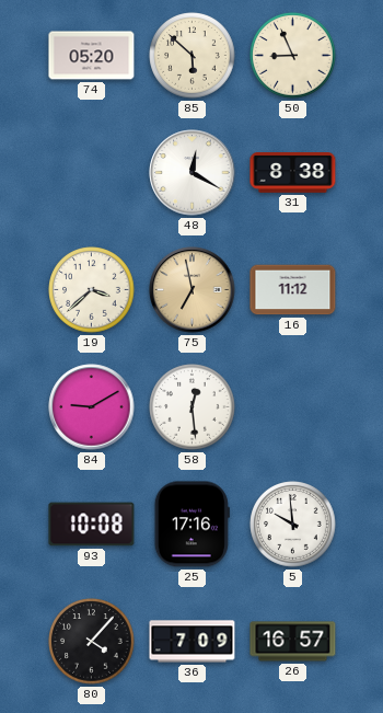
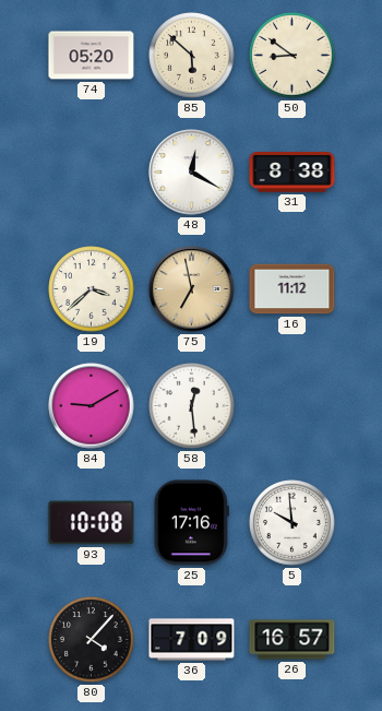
50: 8:56 -> 8:51
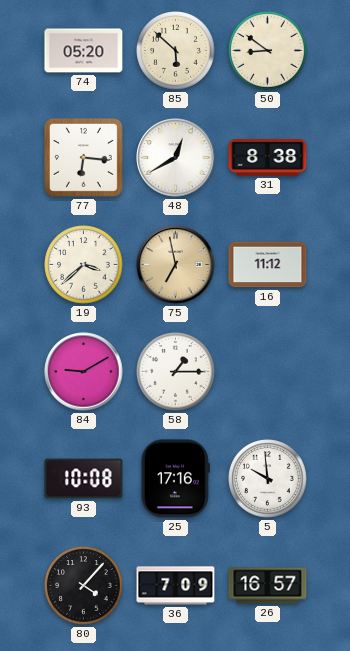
77: none -> 6:16
48: 12:20 -> 12:40
58: 12:29 -> 1:15
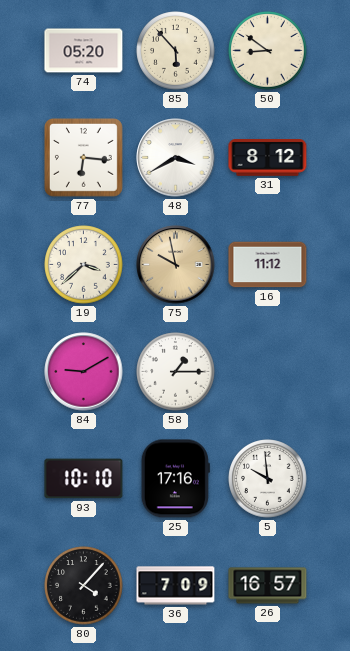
85: 5:52 -> 5:53
48: 12:40 -> 3:40
31: 8:38 -> 8:12
75: 6:58 -> 9:58
93: 10:08 -> 10:10
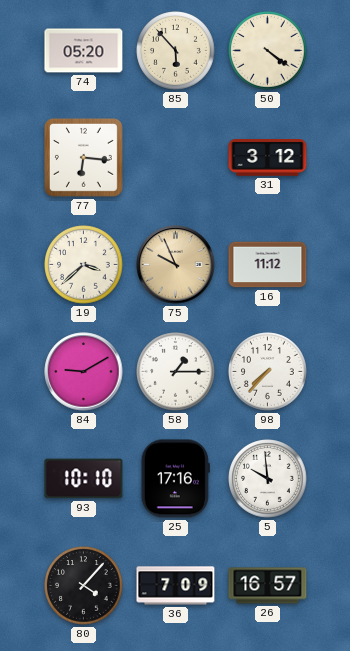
50: 8:51 -> 4:21
48: 3:40 -> none
31: 8:12 -> 3:12
75: 9:58 -> 9:56
98: none -> 7:37
